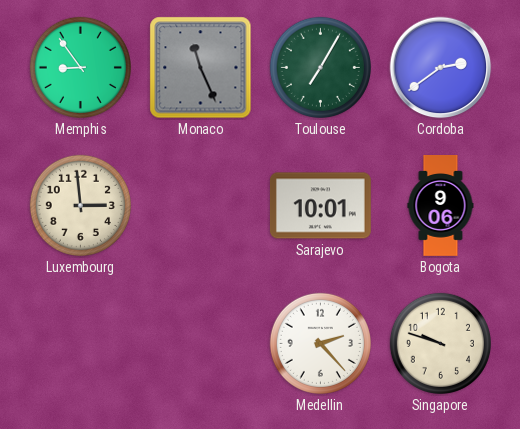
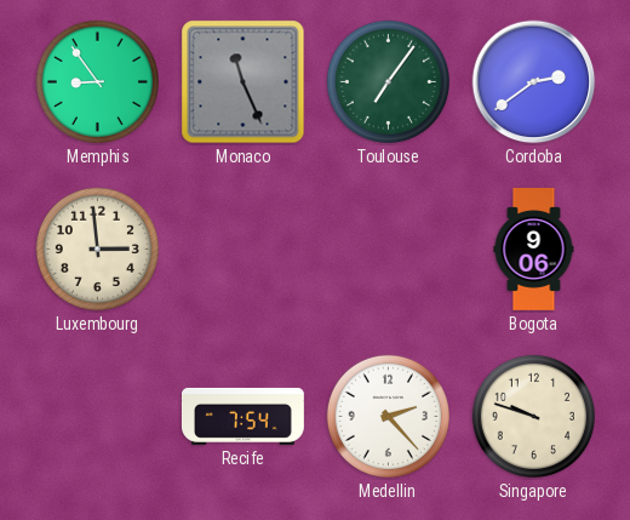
Toulouse: 7:05 -> 7:06
Sarajevo: 10:01 -> none
Recife: none -> 7:54
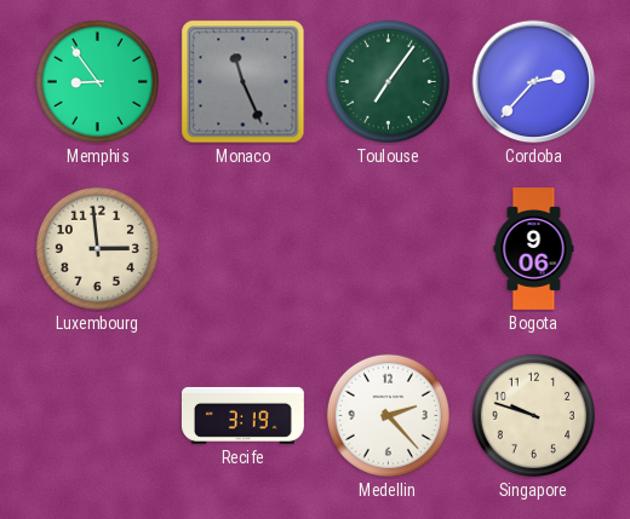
Cordoba: 2:39 -> 2:37
Recife: 7:54 -> 3:19
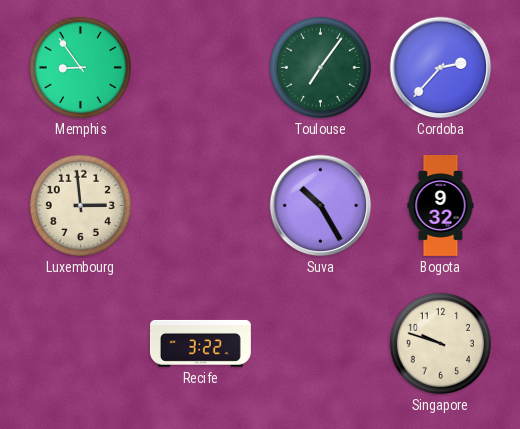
Monaco: 11:26 -> none
Suva: none -> 10:25
Bogota: 9:06 -> 9:32
Recife: 3:19 -> 3:22
Medellin: 2:23 -> none
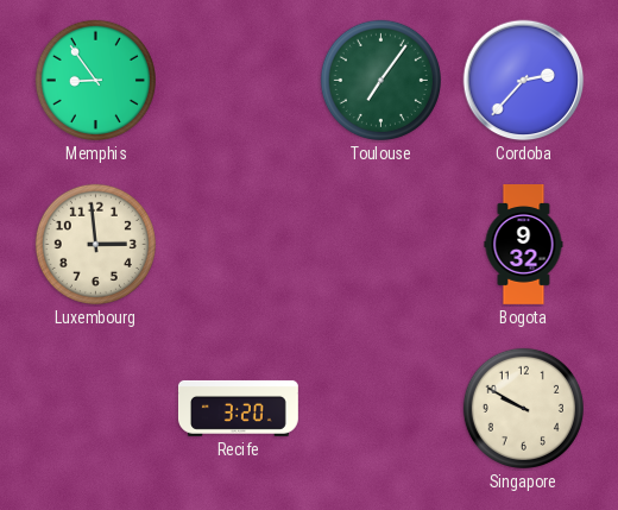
Suva: 10:25 -> none
Recife: 3:22 -> 3:20
Singapore: 9:48 -> 9:50
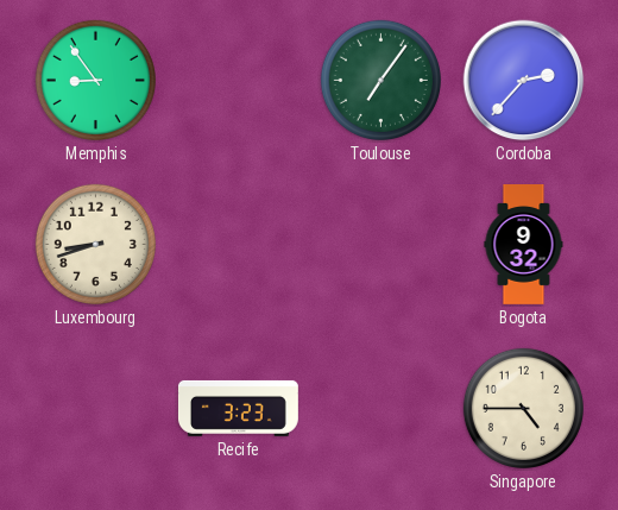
Luxembourg: 2:59 -> 8:42
Recife: 3:20 -> 3:23
Singapore: 9:50 -> 4:45
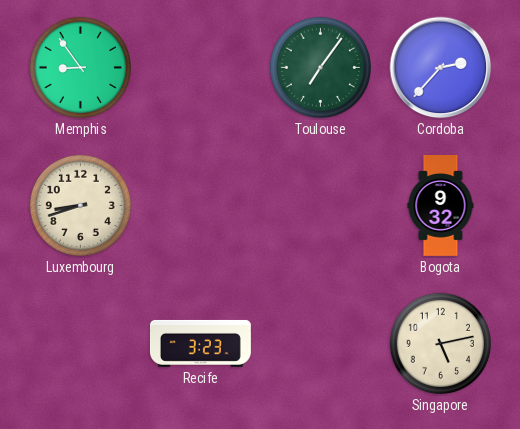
Singapore: 4:45 -> 5:13
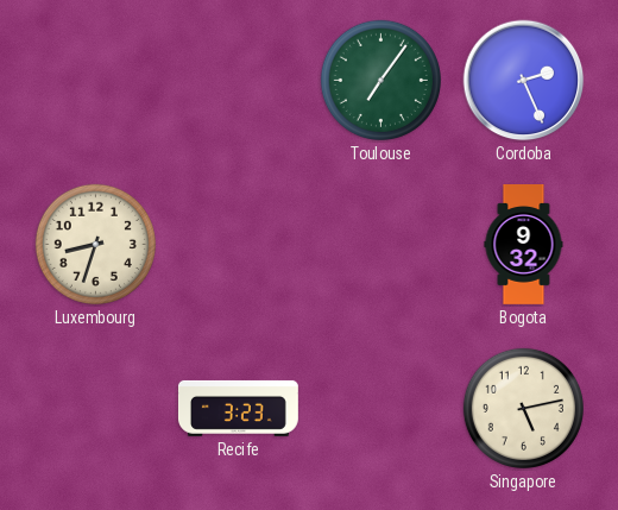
Memphis: 8:54 -> none
Cordoba: 2:37 -> 2:26
Luxembourg: 8:42 -> 8:33
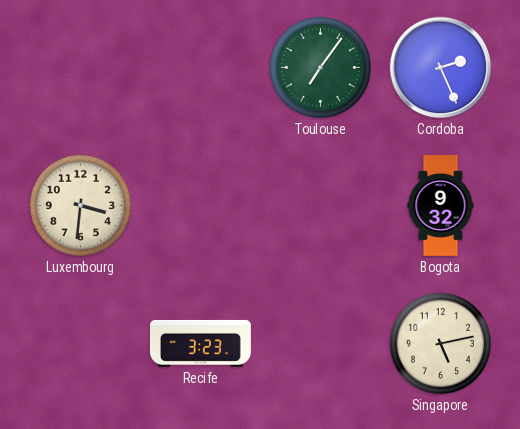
Luxembourg: 8:33 -> 3:31
